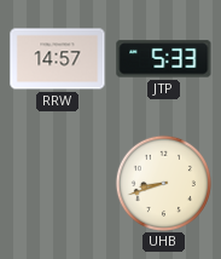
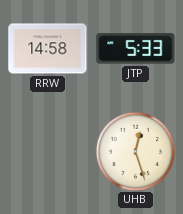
RRW: 14:57 -> 14:58
UHB: 8:42 -> 12:27
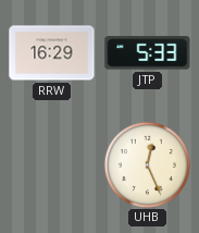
RRW: 14:58 -> 16:29
UHB: 12:27 -> 12:26
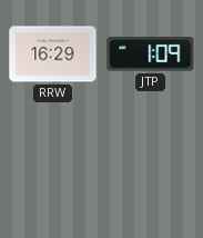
JTP: 5:33 -> 1:09
UHB: 12:26 -> none
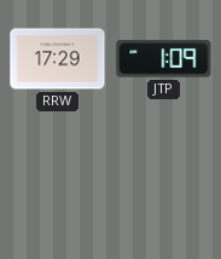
RRW: 16:29 -> 17:29
